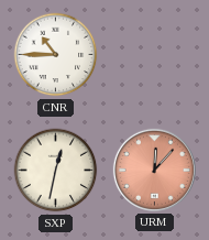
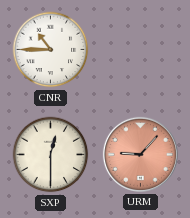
SXP: 12:32 -> 12:30
URM: 12:07 -> 9:07
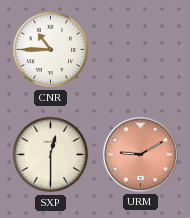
URM: 9:07 -> 9:10
